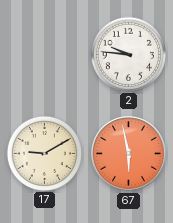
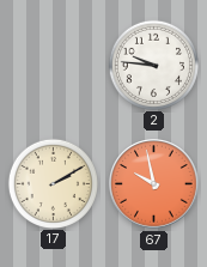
17: 9:10 -> 2:10
67: 5:58 -> 9:58
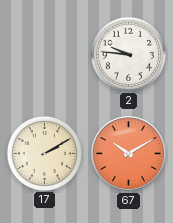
67: 9:58 -> 10:10
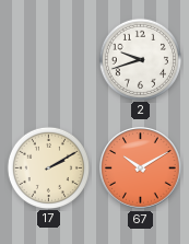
2: 9:46 -> 9:42
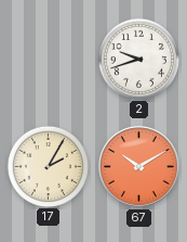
17: 2:10 -> 2:05
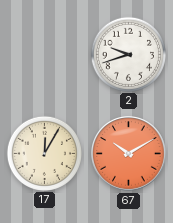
17: 2:05 -> 12:05
